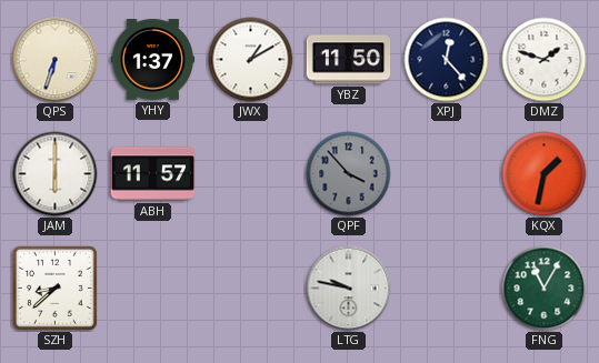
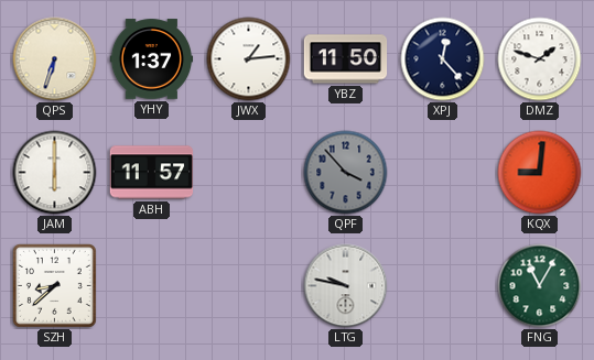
JWX: 1:10 -> 1:14
KQX: 1:32 -> 9:01
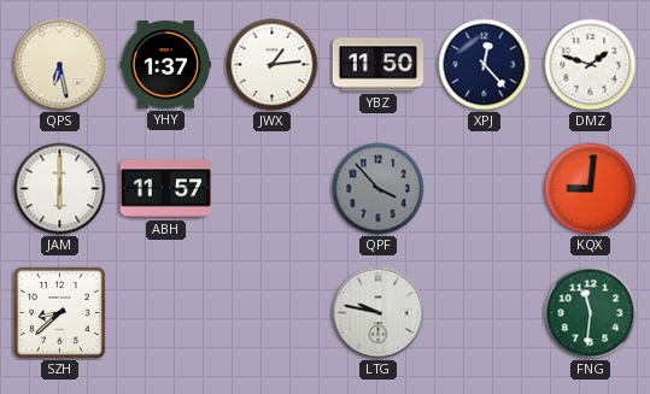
QPS: 6:33 -> 6:28
FNG: 11:05 -> 11:31
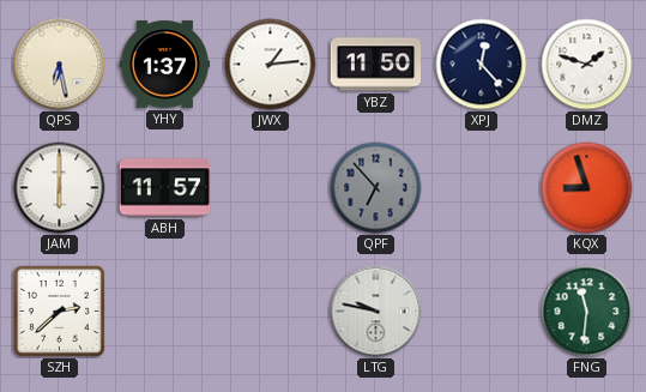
QPF: 3:53 -> 6:53
KQX: 9:01 -> 8:57
SZH: 8:38 -> 2:38
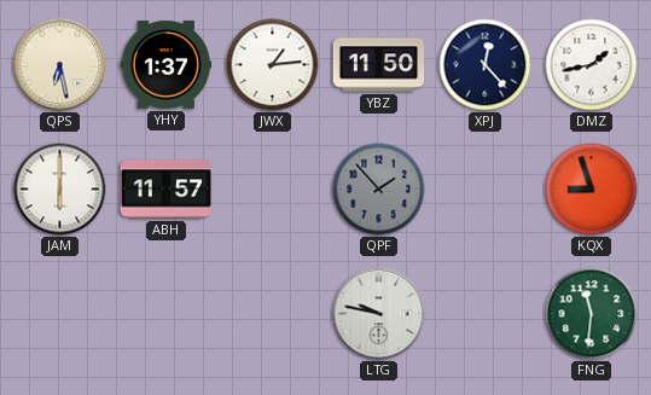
DMZ: 1:48 -> 1:43
QPF: 6:53 -> 1:53
SZH: 2:38 -> none
